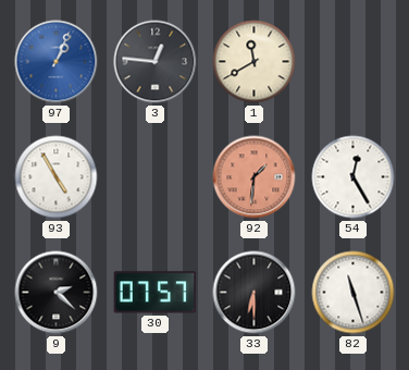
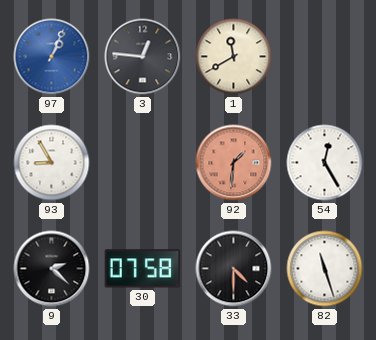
93: 4:55 -> 8:55
30: 07:57 -> 07:58
33: 6:30 -> 4:30
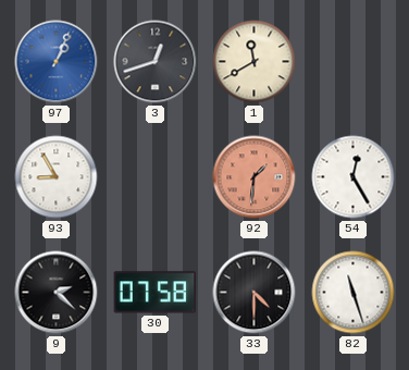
3: 12:46 -> 12:42
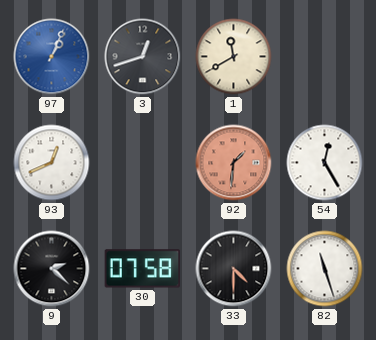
93: 8:55 -> 12:41
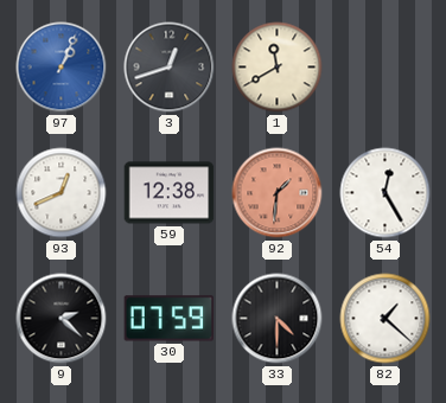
59: none -> 12:38
30: 07:58 -> 07:59
82: 11:27 -> 1:22
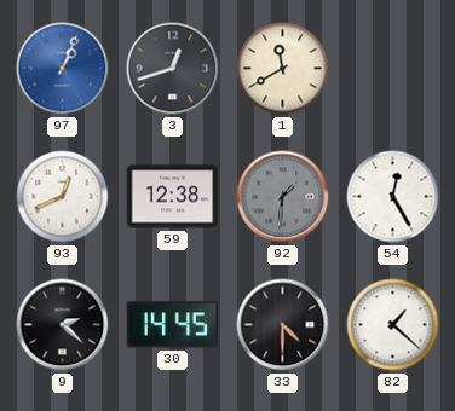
92 dial: salmon -> grey
30: 07:59 -> 14:45
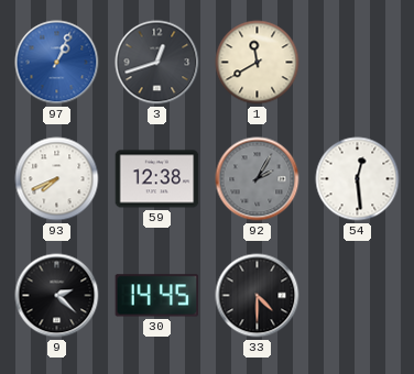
93: 12:41 -> 7:41
92: 1:31 -> 2:05
54: 12:25 -> 12:29
82: 1:22 -> none
